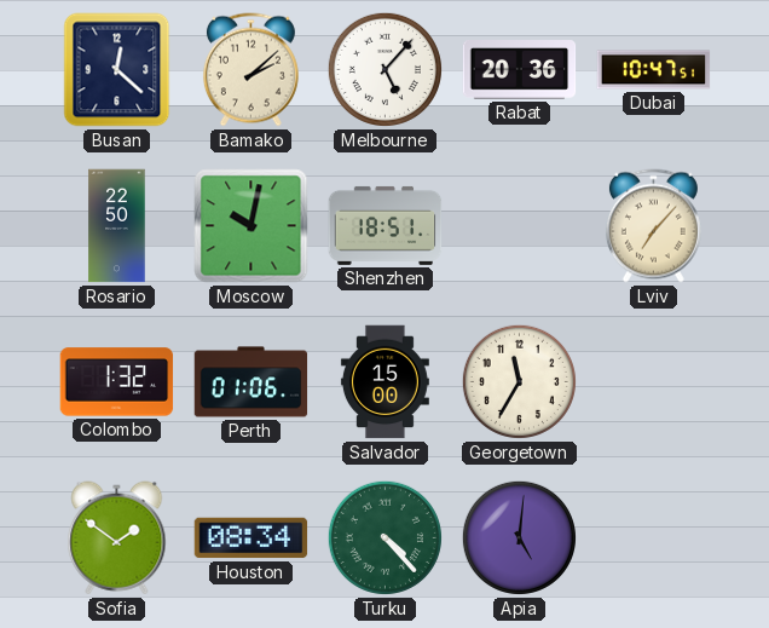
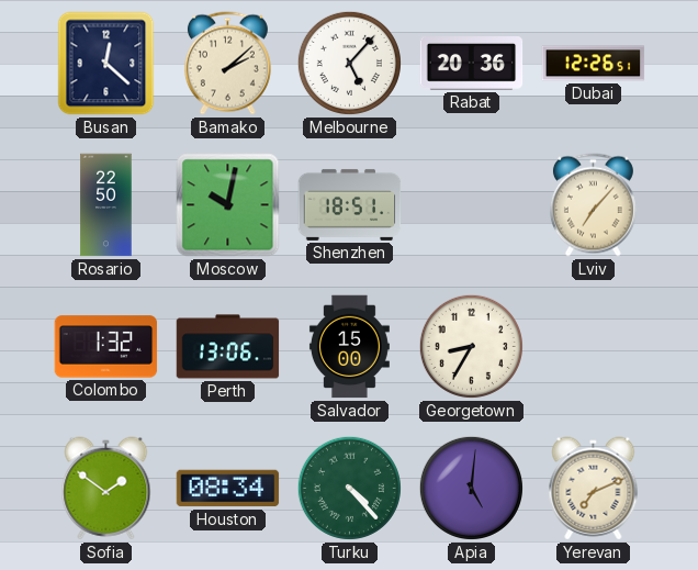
Dubai: 10:47 -> 12:26
Perth: 01:06 -> 13:06
Georgetown: 11:35 -> 8:35
Yerevan: none -> 7:11
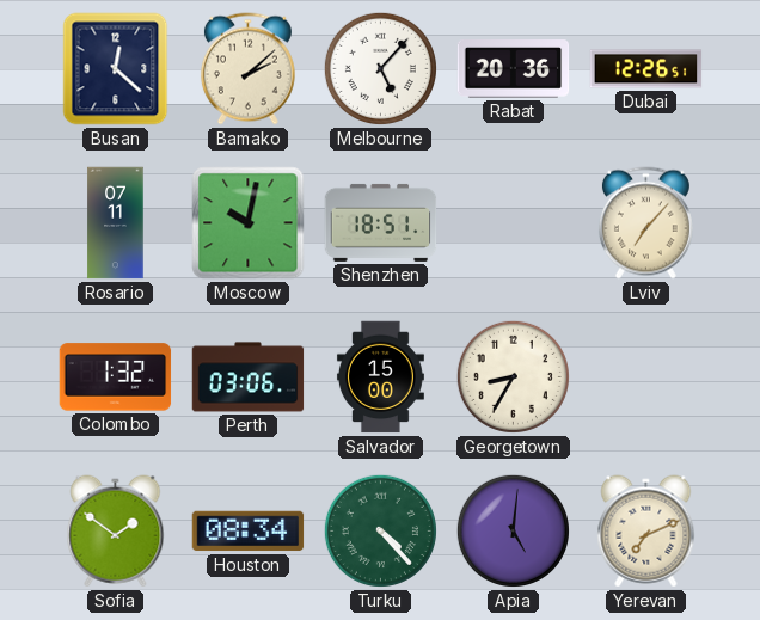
Rosario: 22:50 -> 07:11
Perth: 13:06 -> 03:06
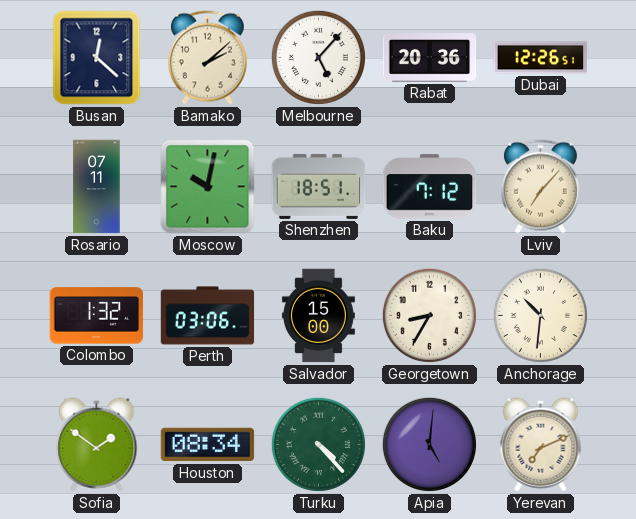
Baku: none -> 7:12
Anchorage: none -> 10:31
